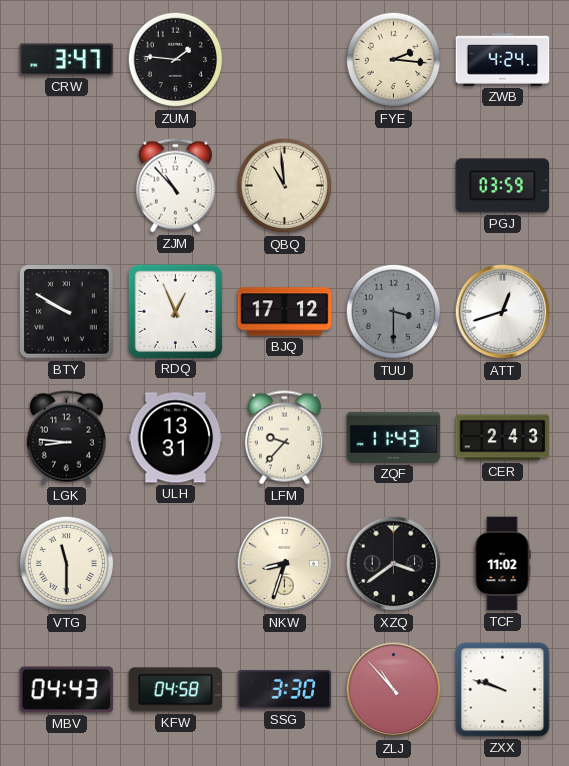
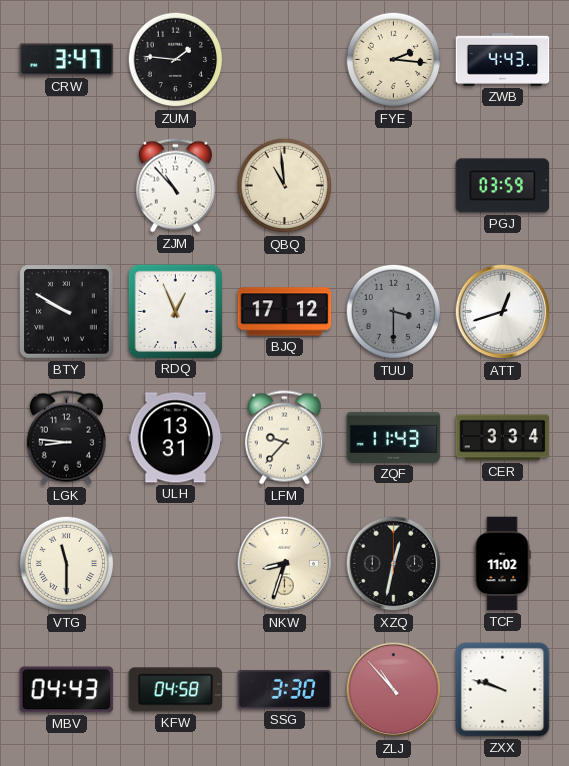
ZWB: 4:24 -> 4:43
CER: 2:43 -> 3:34
XZQ: 3:39 -> 12:32
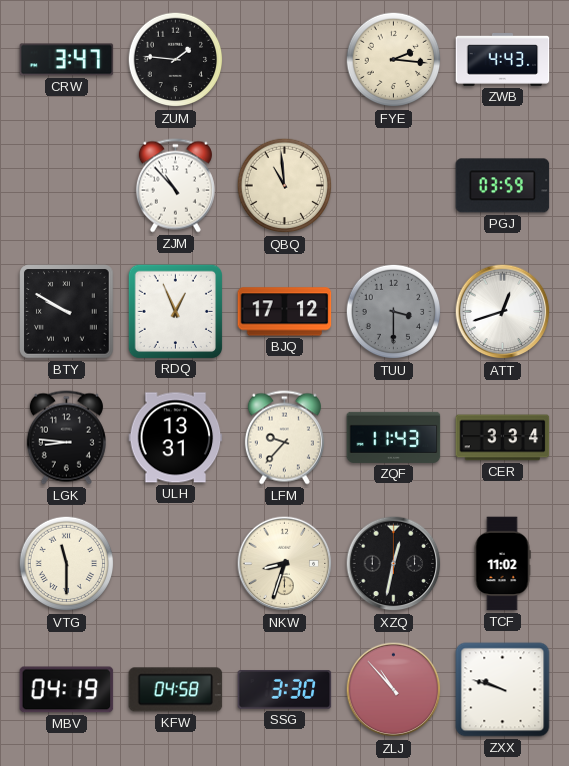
MBV: 04:43 -> 04:19
